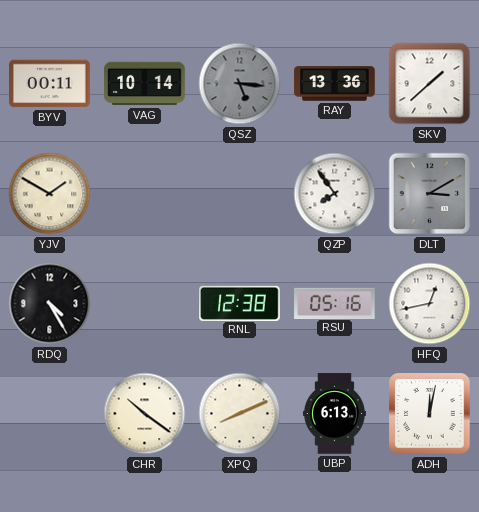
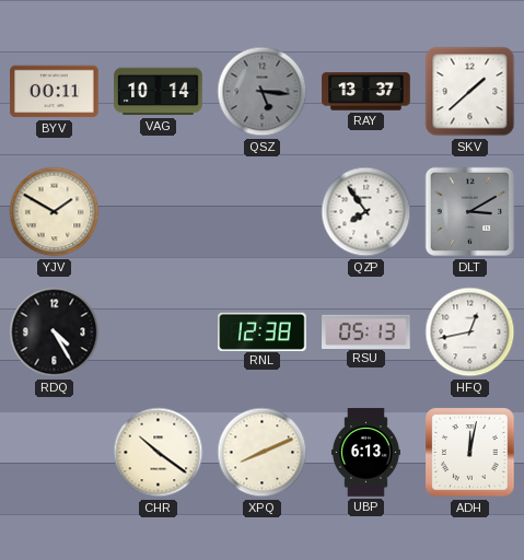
RAY: 13:36 -> 13:37
RSU: 05:16 -> 05:13
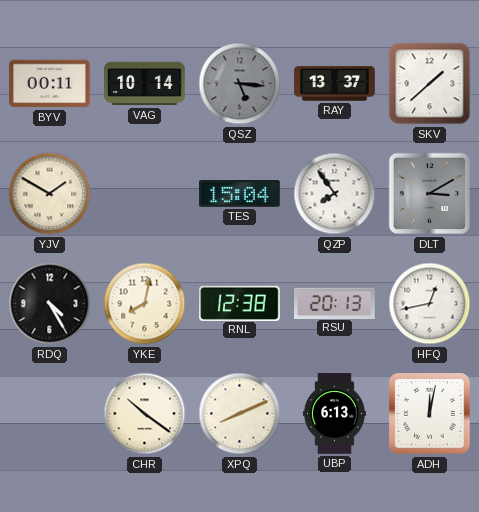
TES: none -> 15:04
YKE: none -> 8:02
RSU: 05:13 -> 20:13
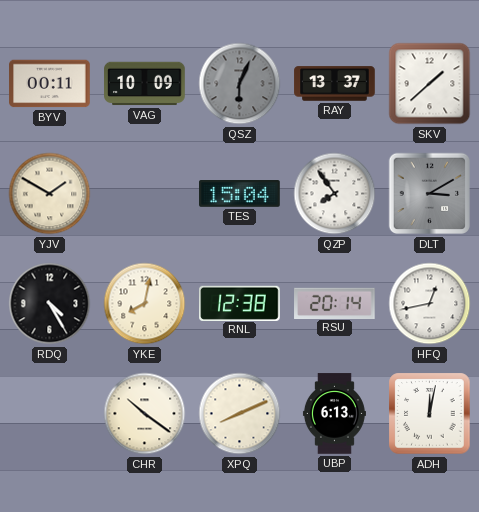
VAG: 10:14 -> 10:09
QSZ: 5:16 -> 6:04
RSU: 20:13 -> 20:14
